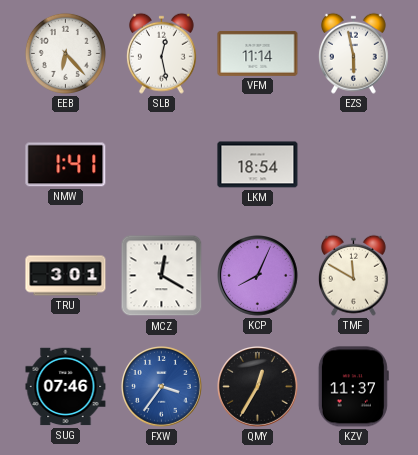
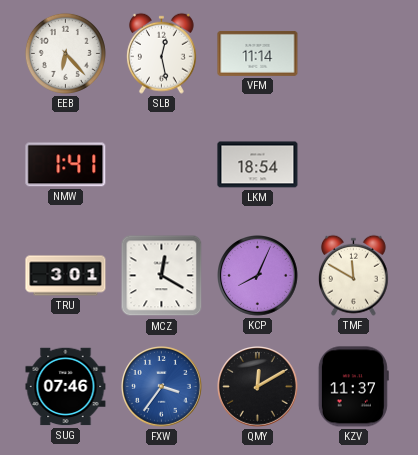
EZS: 5:58 -> none
QMY: 12:35 -> 12:10
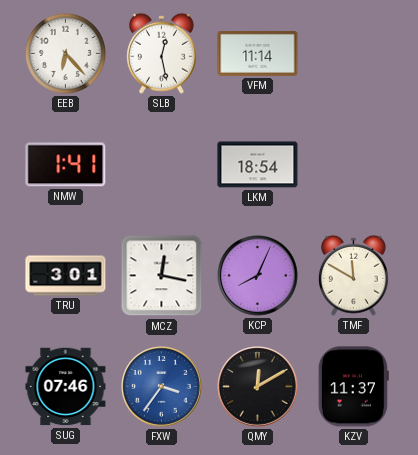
MCZ: 12:20 -> 12:17
